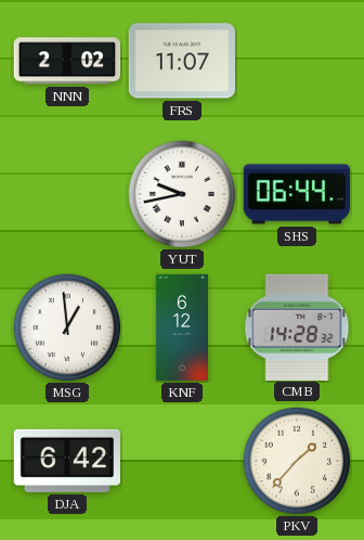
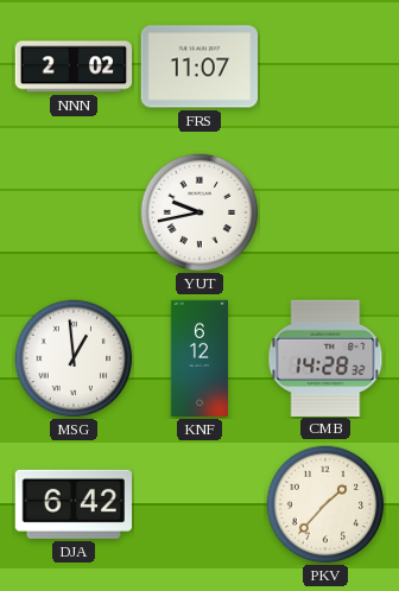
SHS: 06:44 -> none
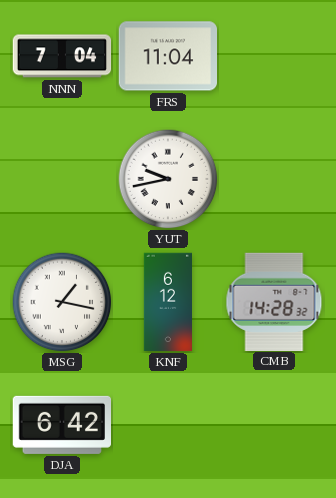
NNN: 2:02 -> 7:04
FRS: 11:07 -> 11:04
MSG: 12:59 -> 1:17
PKV: 1:37 -> none
